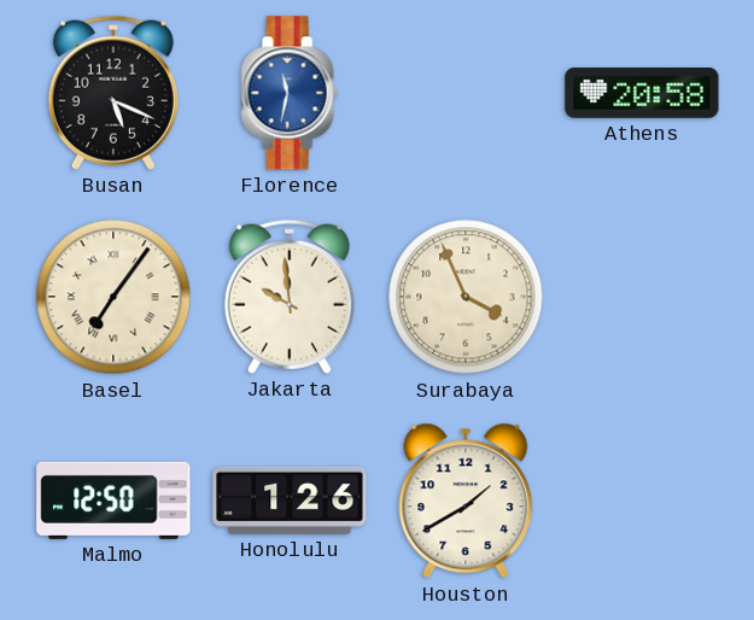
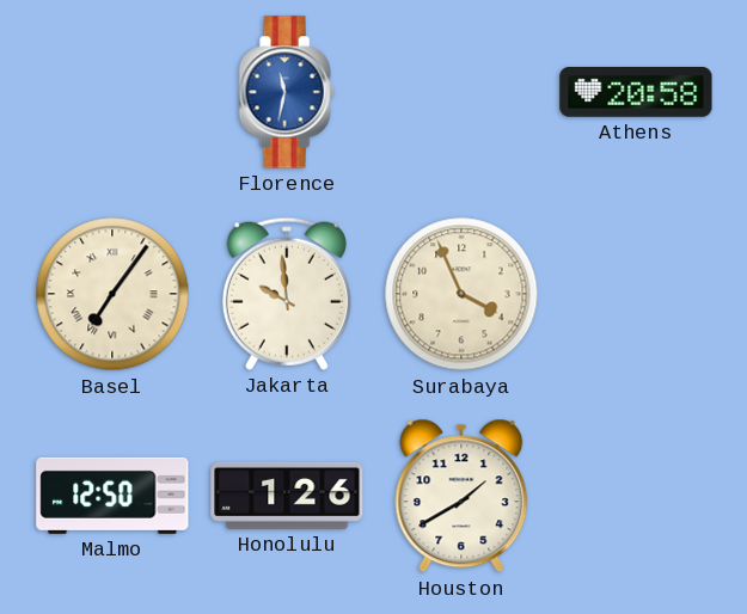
Busan: 5:19 -> none
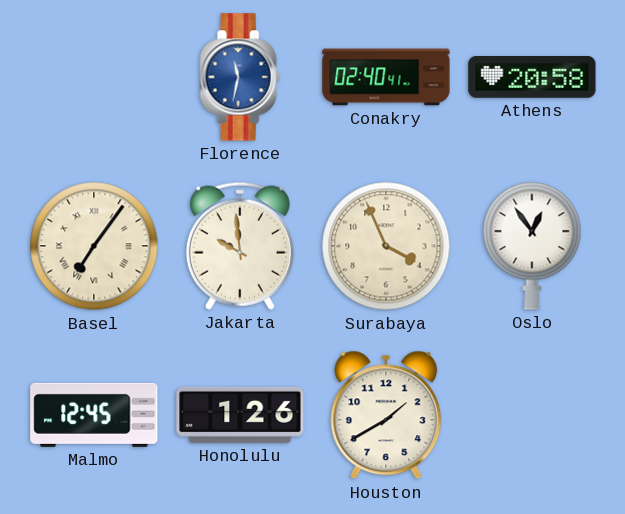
Conakry: none -> 02:40
Oslo: none -> 12:54
Malmo: 12:50 -> 12:45
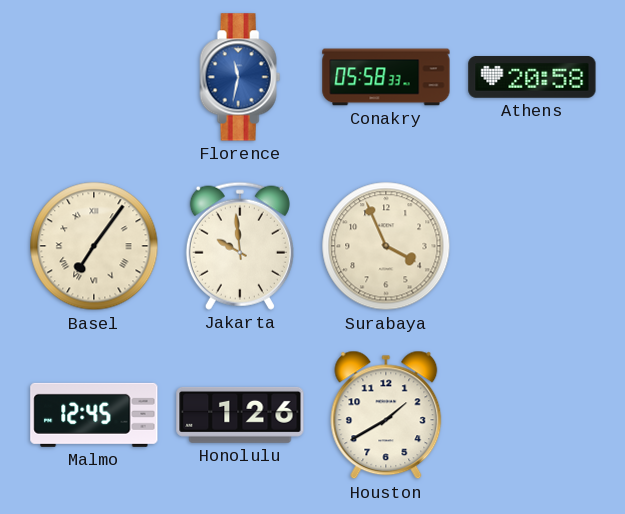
Conakry: 02:40 -> 05:58
Oslo: 12:54 -> none
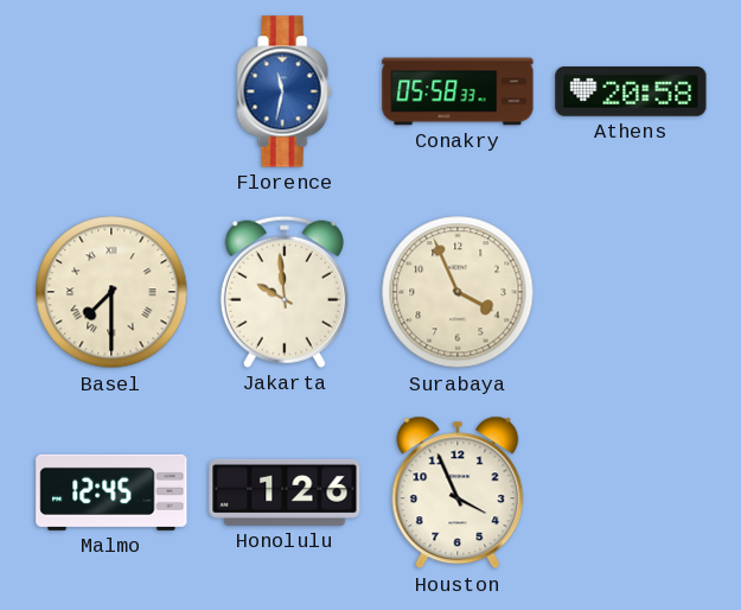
Basel: 7:06 -> 7:30
Houston: 1:40 -> 3:56
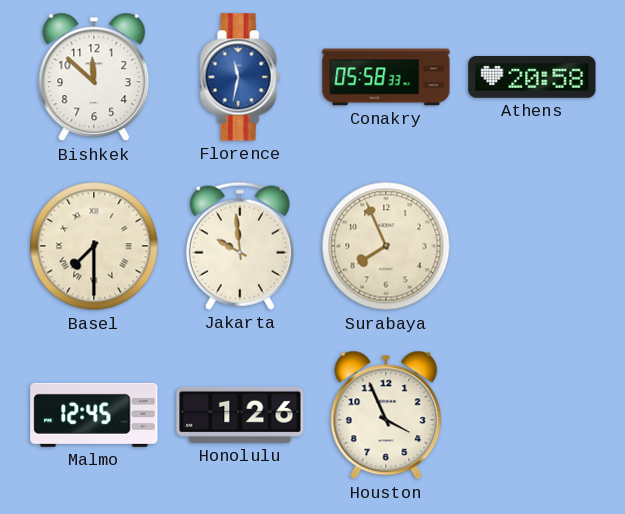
Bishkek: none -> 11:52
Surabaya: 3:56 -> 7:56
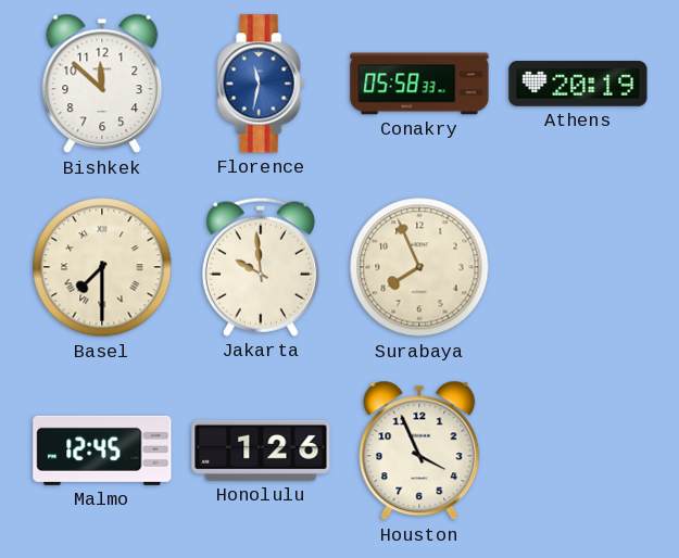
Athens: 20:58 -> 20:19
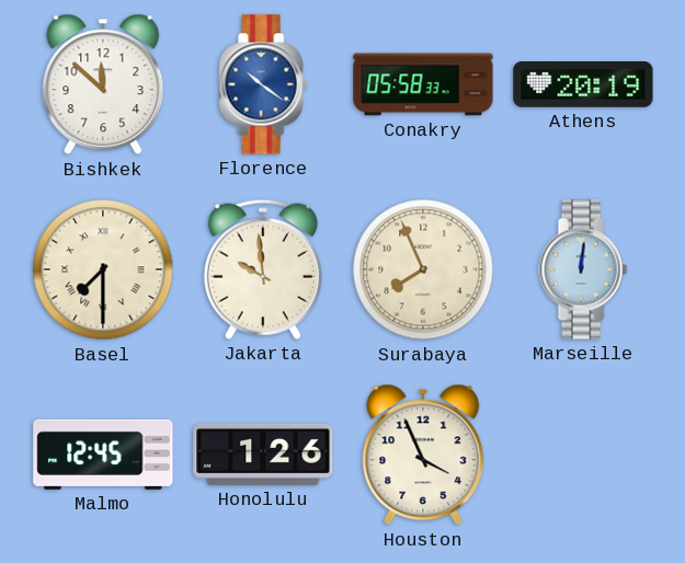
Florence: 11:32 -> 10:21
Marseille: none -> 12:01
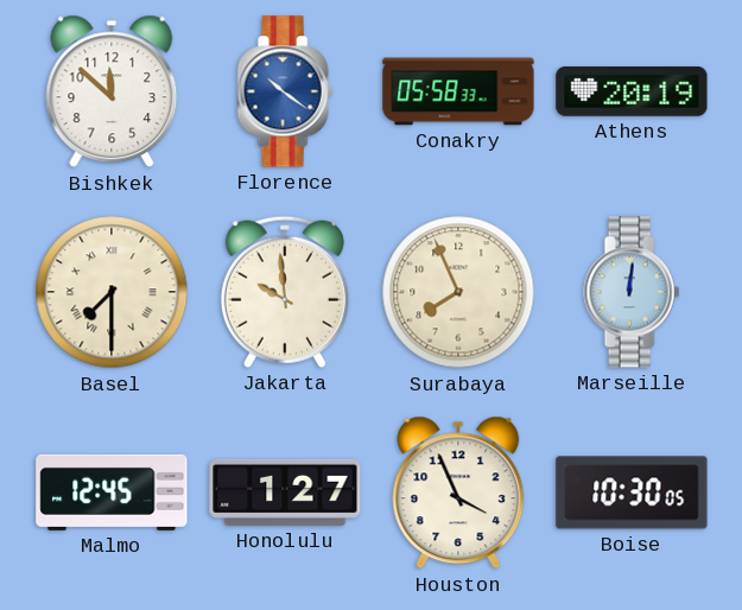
Honolulu: 1:26 -> 1:27
Boise: none -> 10:30
